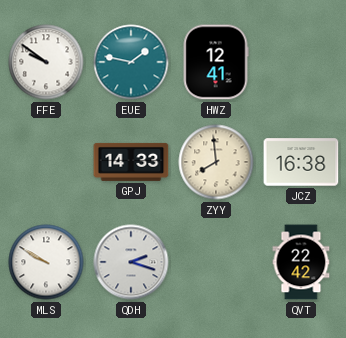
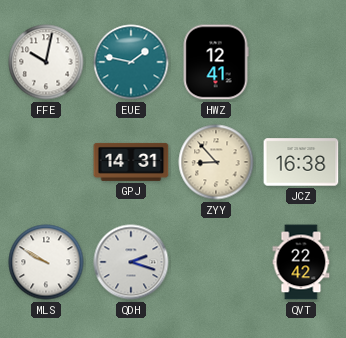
FFE: 9:51 -> 10:02
GPJ: 14:33 -> 14:31
ZYY: 7:59 -> 8:53
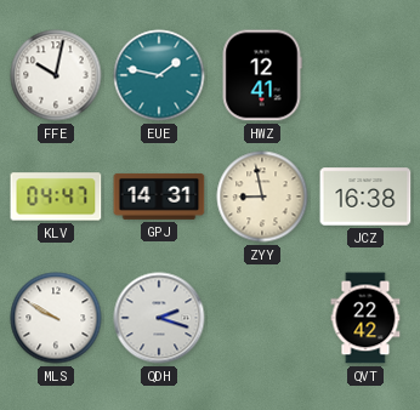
KLV: none -> 04:47
ZYY: 8:53 -> 8:58
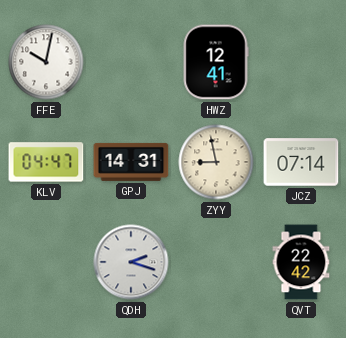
EUE: 1:47 -> none
JCZ: 16:38 -> 07:14
MLS: 9:50 -> none
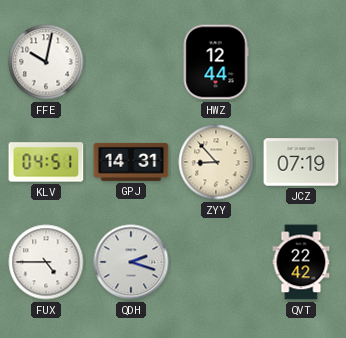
HWZ: 12:41 -> 12:44
KLV: 04:47 -> 04:51
ZYY: 8:58 -> 8:53
JCZ: 07:14 -> 07:19
FUX: none -> 4:45
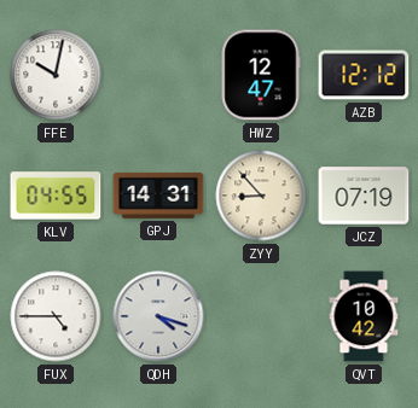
HWZ: 12:44 -> 12:47
AZB: none -> 12:12
KLV: 04:51 -> 04:55
QDH: 2:18 -> 4:18
QVT: 22:42 -> 10:42
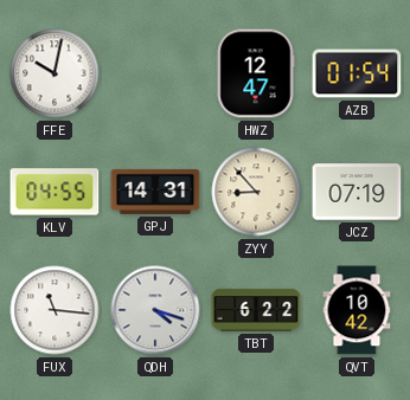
AZB: 12:12 -> 01:54
FUX: 4:45 -> 11:16
TBT: none -> 6:22
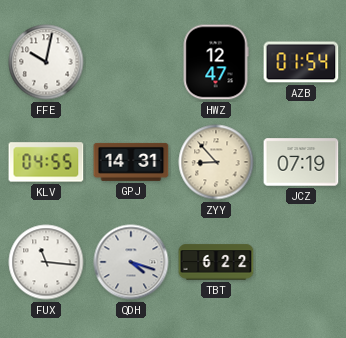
QVT: 10:42 -> none
